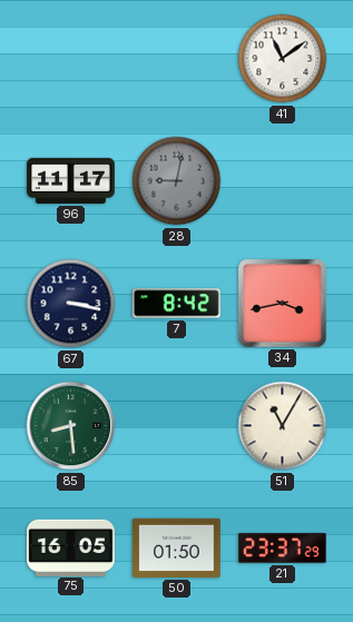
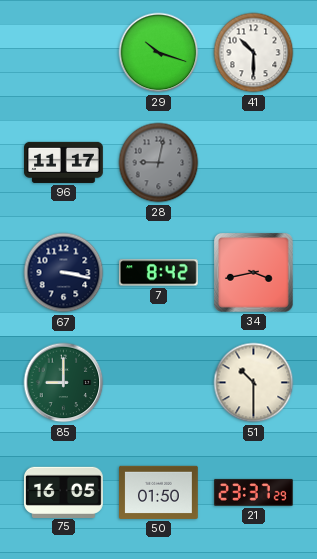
29: none -> 10:18
41: 11:09 -> 10:30
85: 8:29 -> 9:00
51: 11:05 -> 10:30
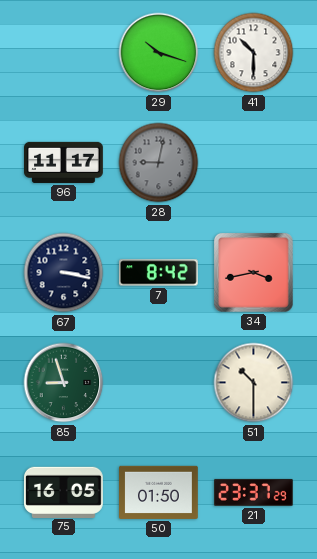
85: 9:00 -> 8:57
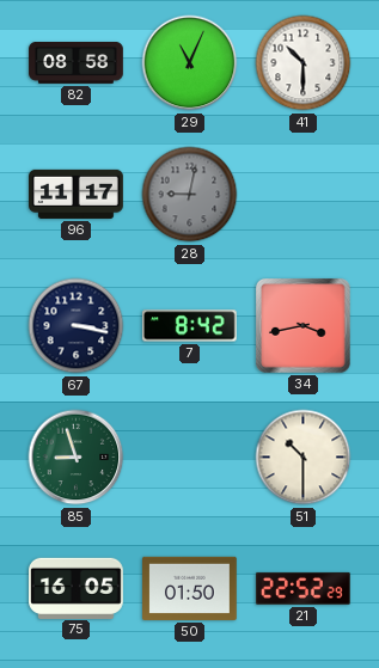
82: none -> 08:58
29: 10:18 -> 11:04
21: 23:37 -> 22:52
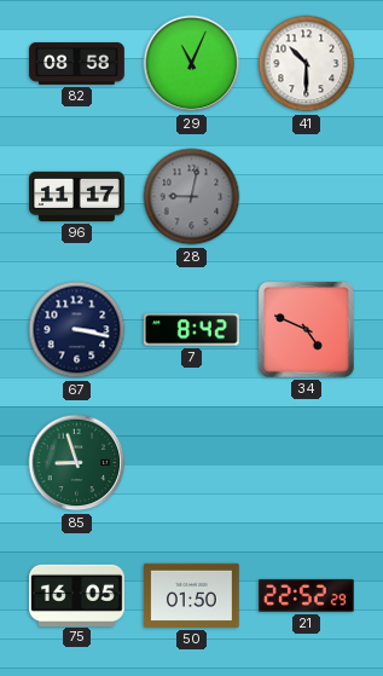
34: 3:43 -> 4:49
51: 10:30 -> none
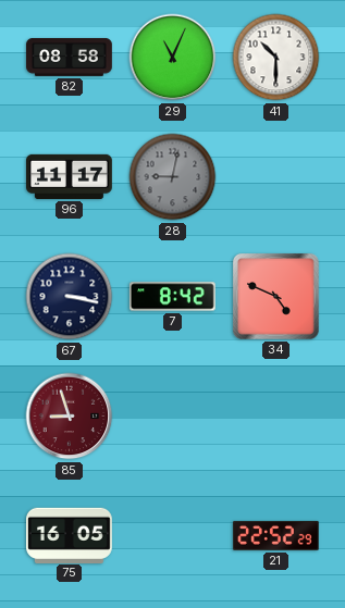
85 dial: green -> burgundy
50: 01:50 -> none
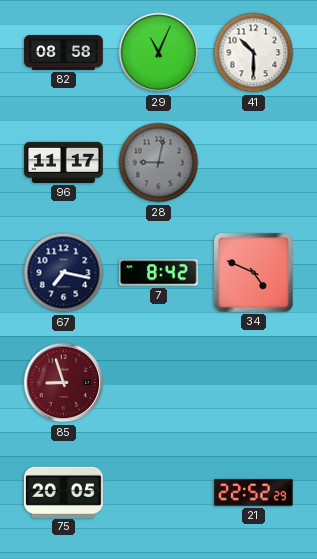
67: 3:17 -> 7:17
75: 16:05 -> 20:05
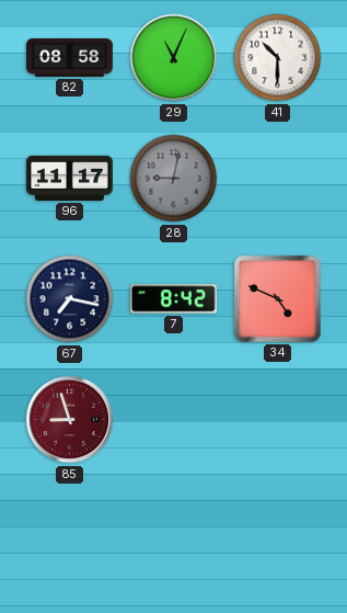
75: 20:05 -> none
21: 22:52 -> none
